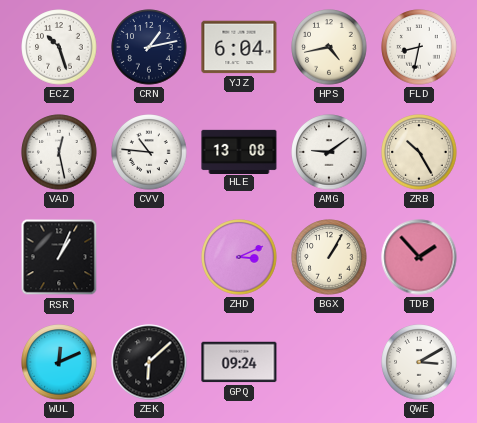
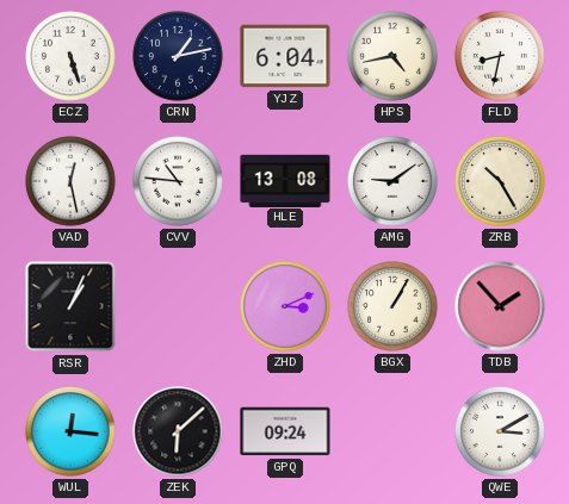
ECZ: 10:27 -> 5:27
WUL: 12:11 -> 12:16
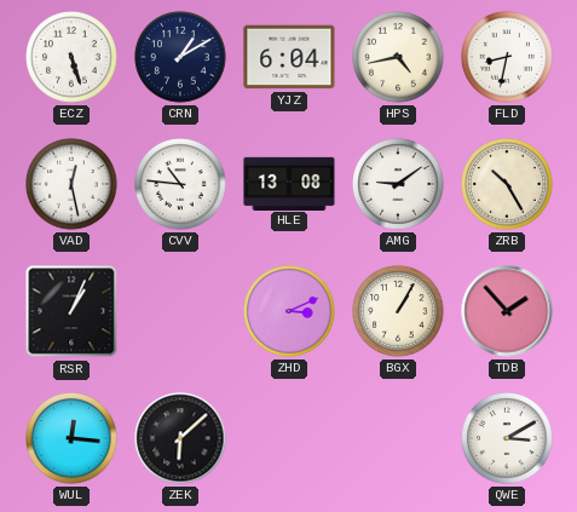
CRN: 1:13 -> 1:10
GPQ: 09:24 -> none
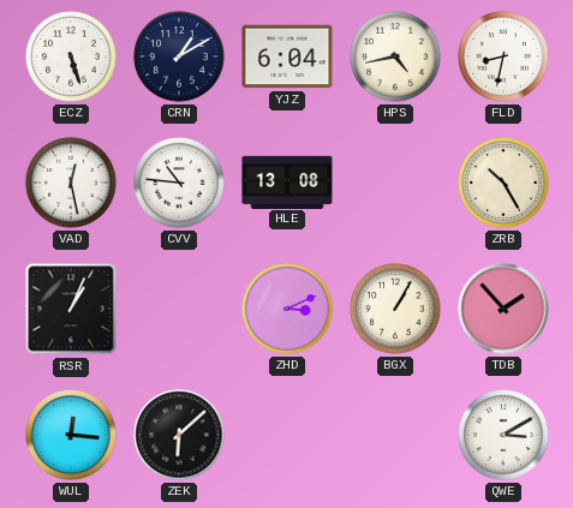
AMG: 9:09 -> none
